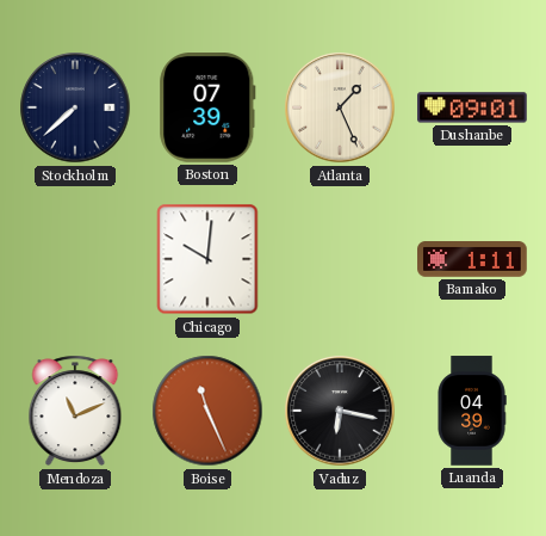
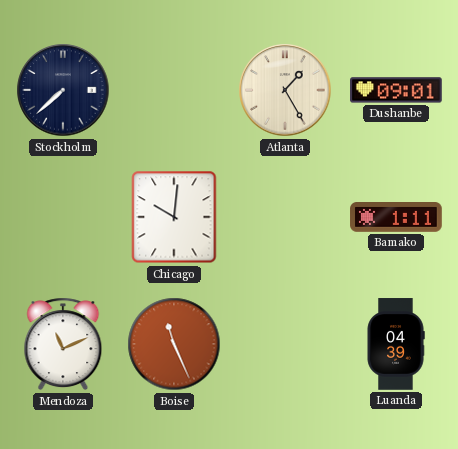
Boston: 07:39 -> none
Atlanta: 1:26 -> 1:25
Vaduz: 6:17 -> none
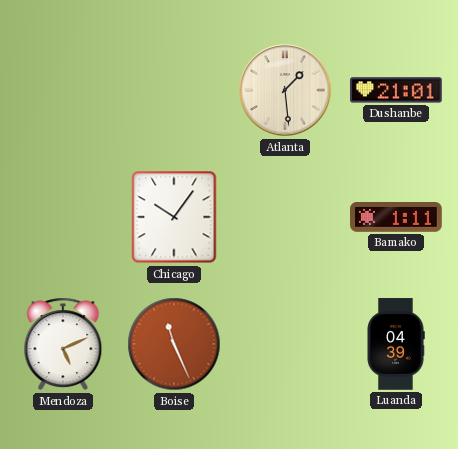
Stockholm: 7:38 -> none
Atlanta: 1:25 -> 1:29
Dushanbe: 09:01 -> 21:01
Chicago: 10:01 -> 10:06
Mendoza: 11:11 -> 5:11
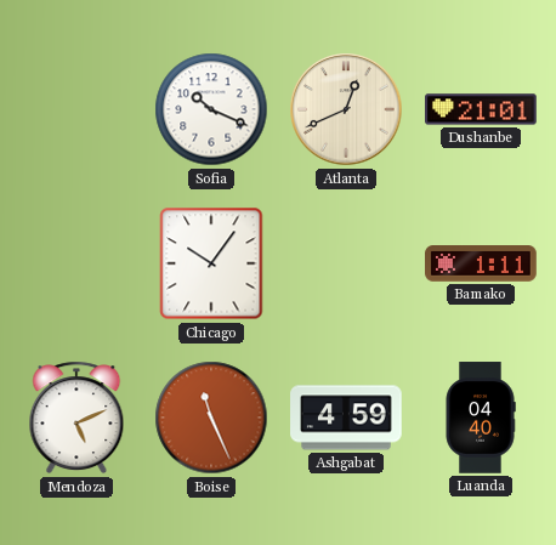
Sofia: none -> 10:19
Atlanta: 1:29 -> 12:41
Ashgabat: none -> 4:59
Luanda: 04:39 -> 04:40
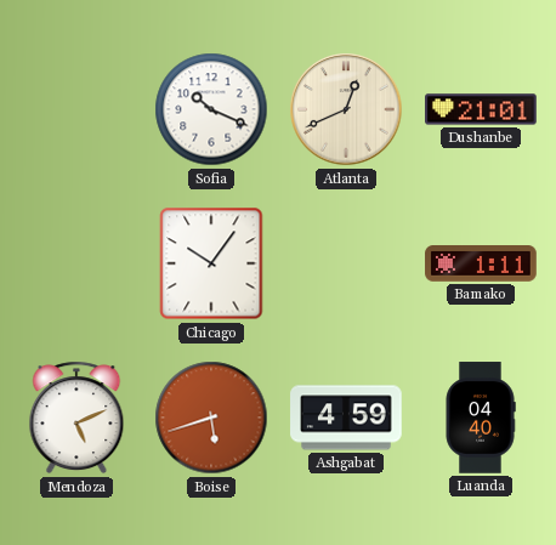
Boise: 11:26 -> 5:42
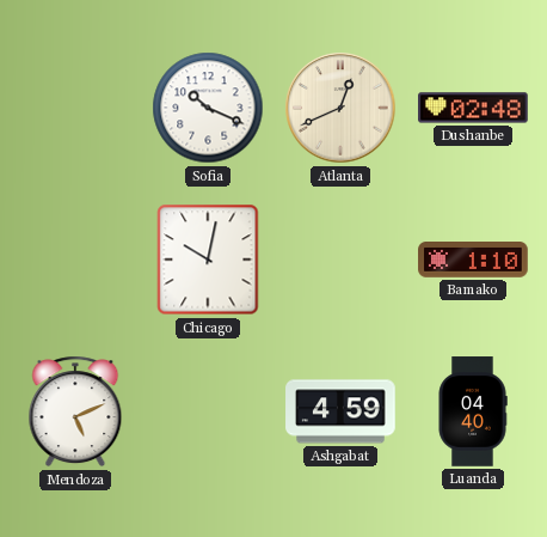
Dushanbe: 21:01 -> 02:48
Chicago: 10:06 -> 10:02
Bamako: 1:11 -> 1:10
Boise: 5:42 -> none
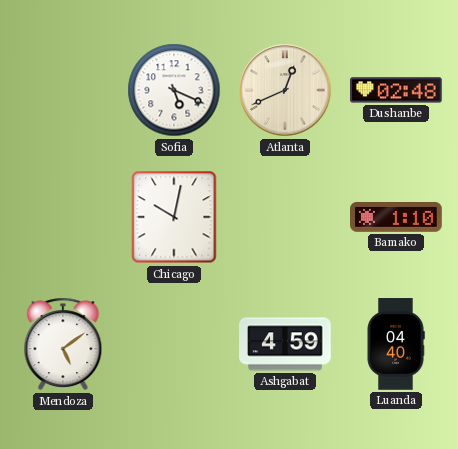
Sofia: 10:19 -> 5:19
Mendoza: 5:11 -> 5:09
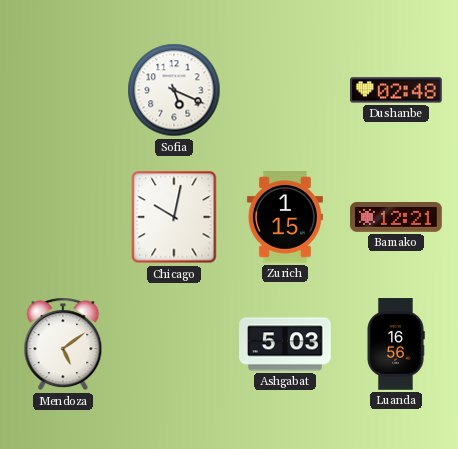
Atlanta: 12:41 -> none
Zurich: none -> 1:15
Bamako: 1:10 -> 12:21
Ashgabat: 4:59 -> 5:03
Luanda: 04:40 -> 16:56
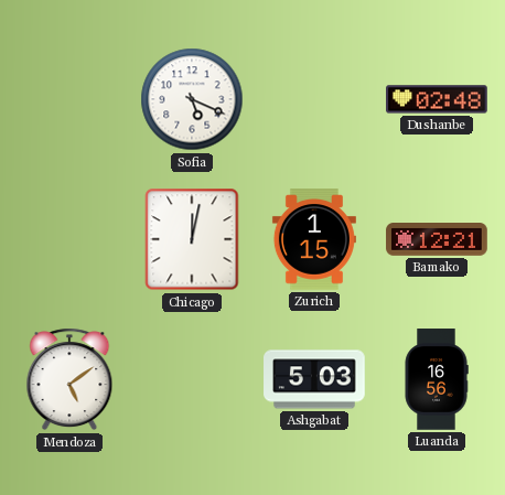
Chicago: 10:02 -> 12:02
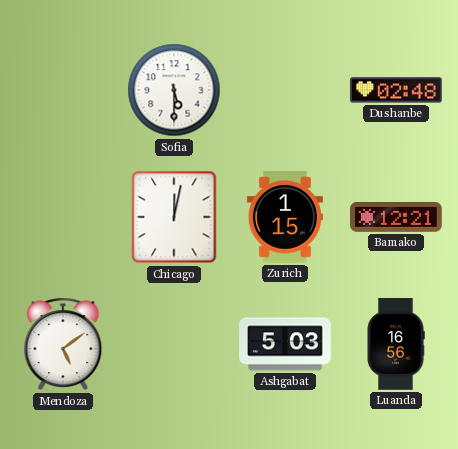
Sofia: 5:19 -> 5:30
